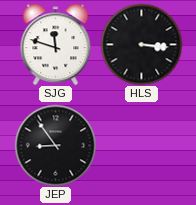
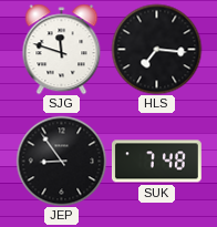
HLS: 3:16 -> 7:16
SUK: none -> 7:48
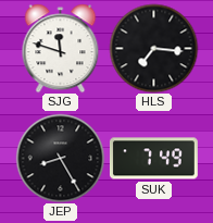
JEP: 8:54 -> 8:25
SUK: 7:48 -> 7:49
